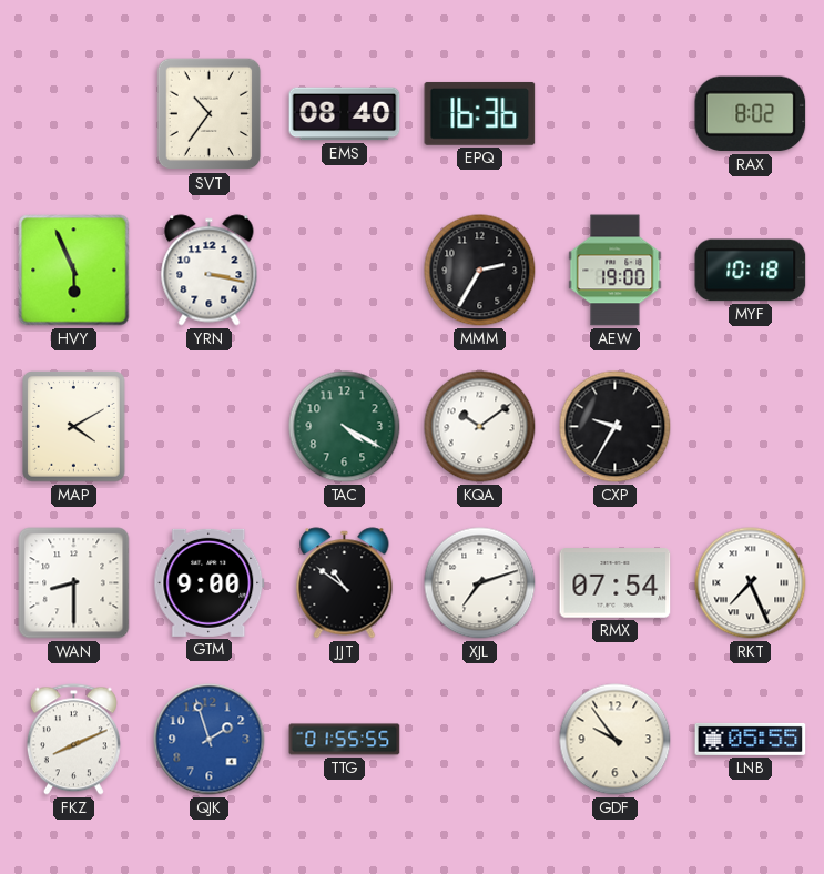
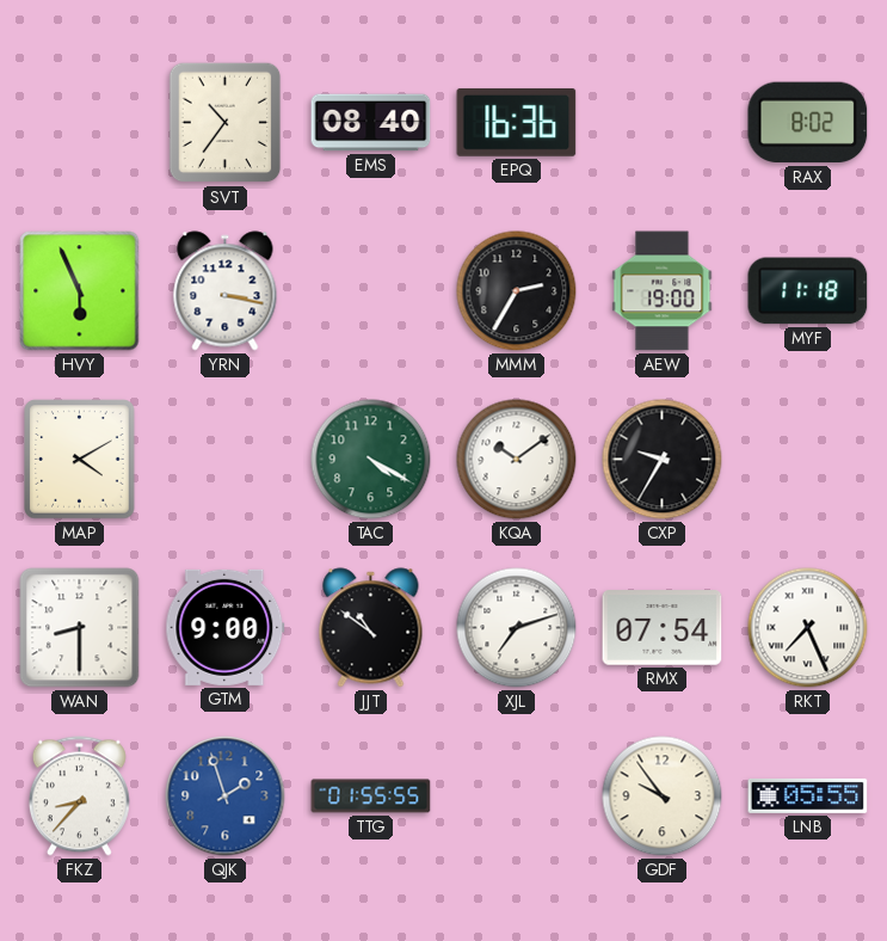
MYF: 10:18 -> 11:18
FKZ: 8:11 -> 8:37
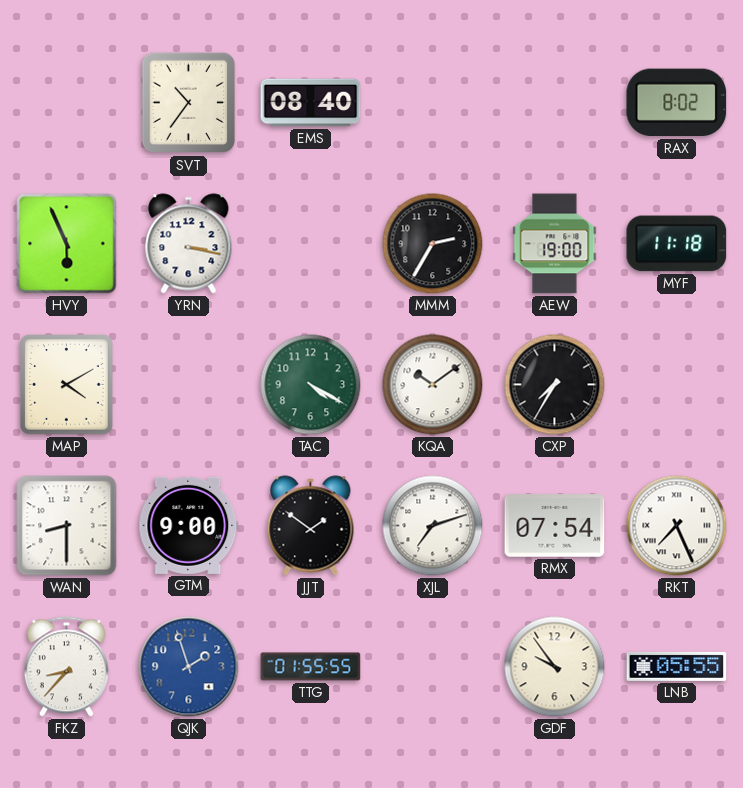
EPQ: 16:36 -> none
CXP: 9:35 -> 7:35
JJT: 10:51 -> 1:51
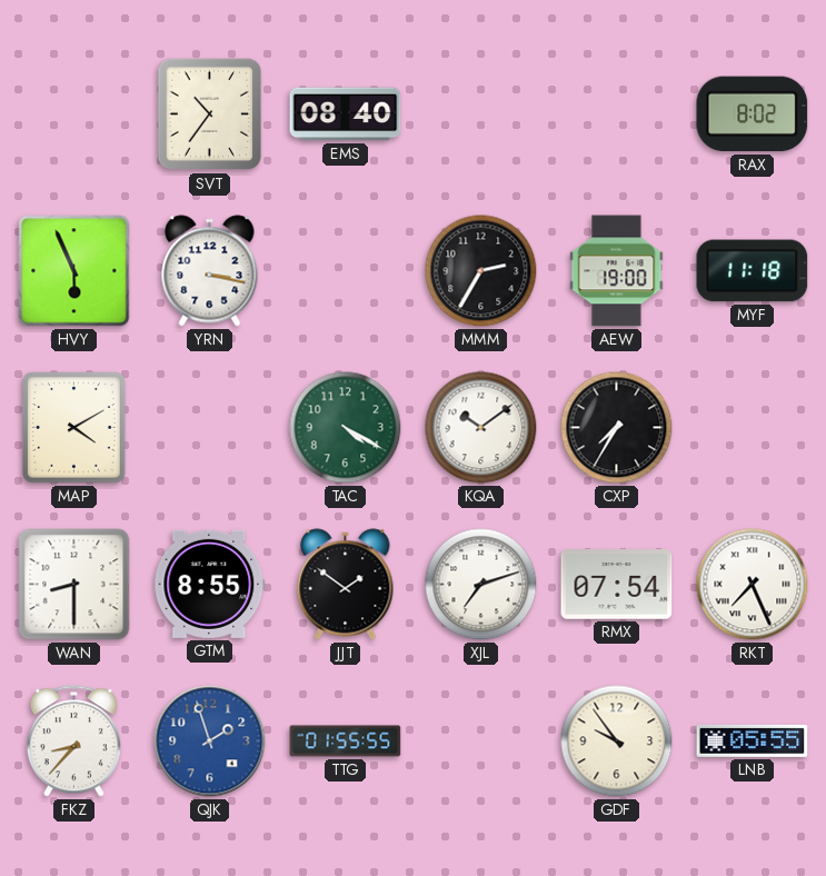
GTM: 9:00 -> 8:55
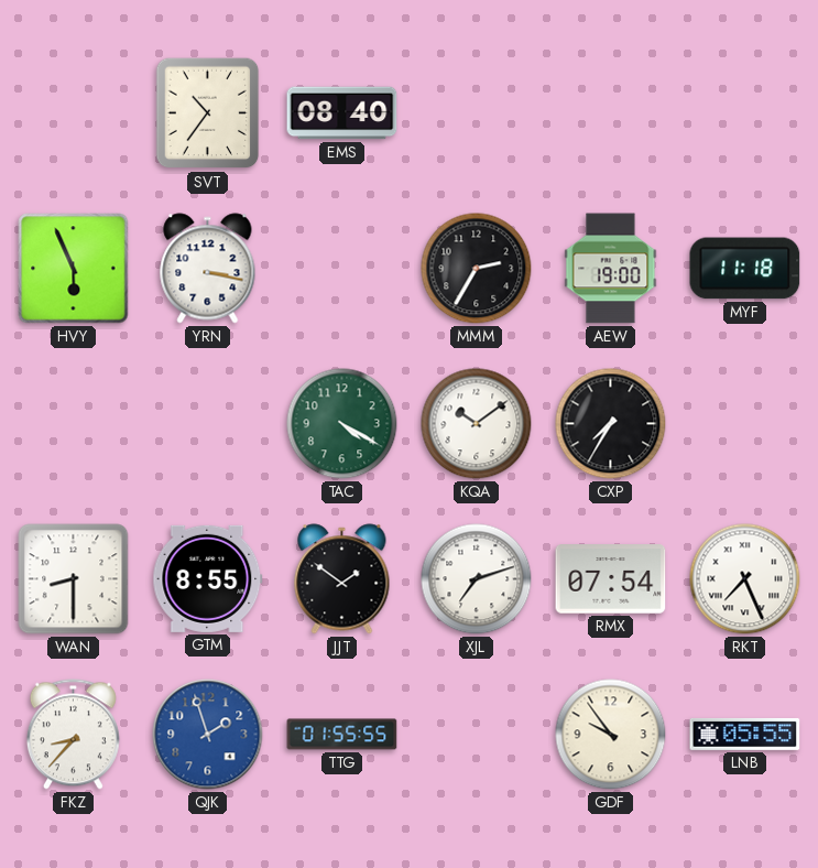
RAX: 8:02 -> none
MAP: 4:10 -> none
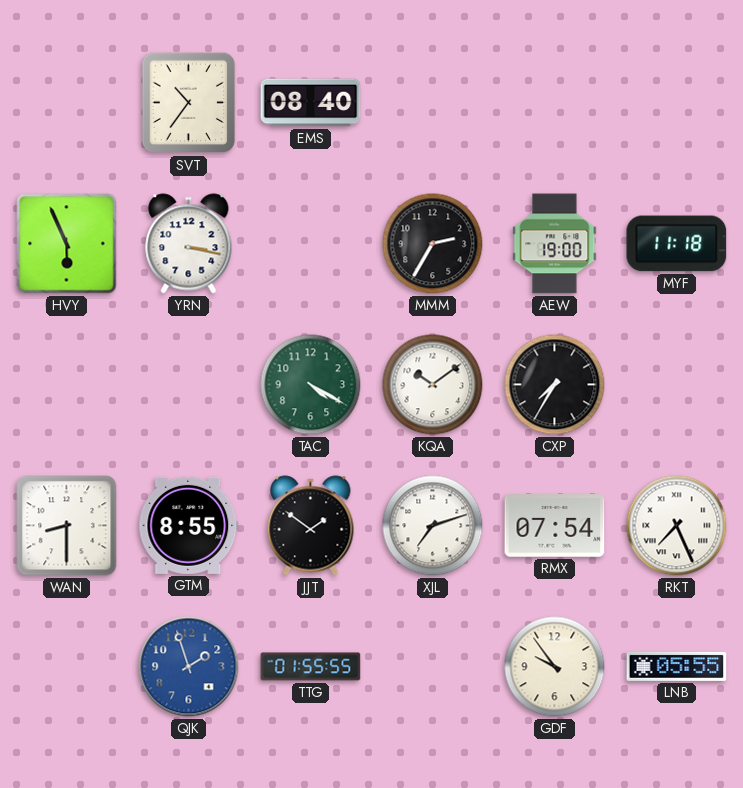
FKZ: 8:37 -> none
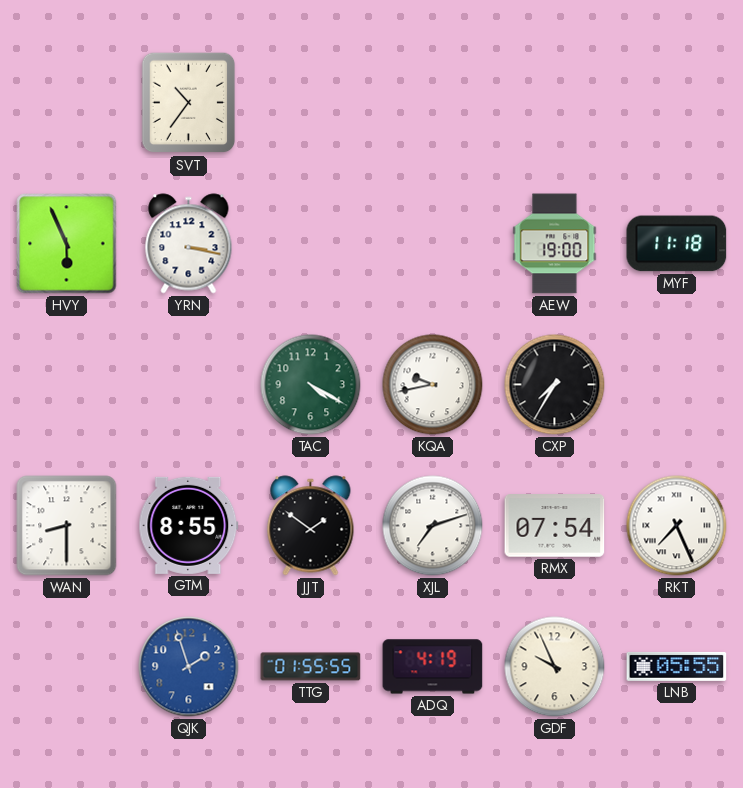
EMS: 08:40 -> none
MMM: 2:35 -> none
KQA: 10:09 -> 9:43
ADQ: none -> 4:19
GDF: 9:54 -> 9:56
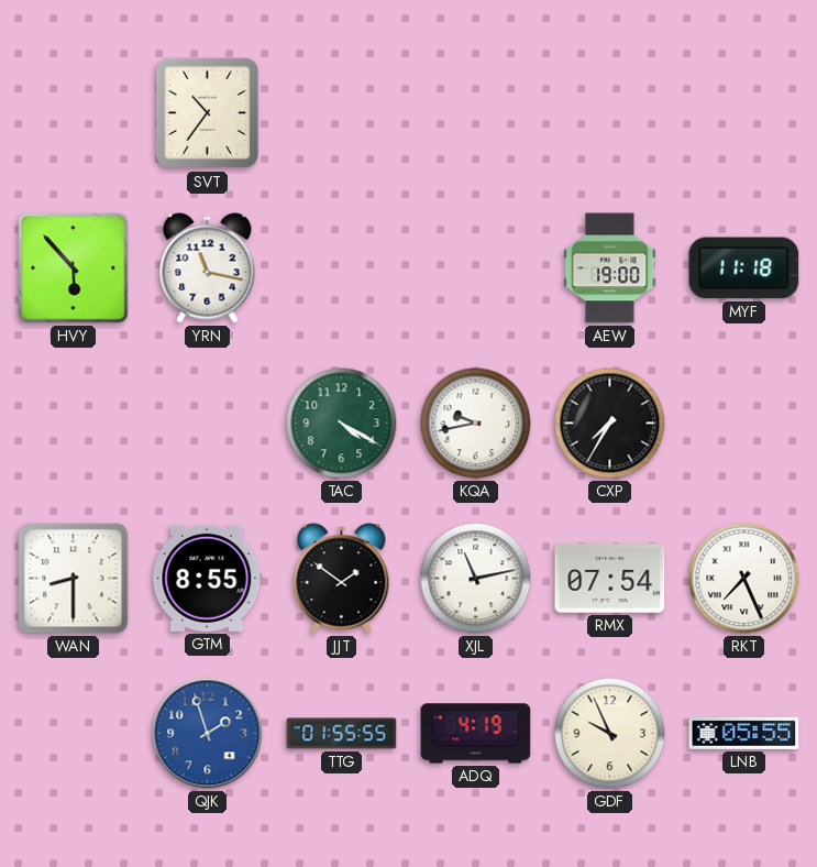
HVY: 5:56 -> 5:53
YRN: 3:17 -> 11:17
XJL: 7:12 -> 11:13
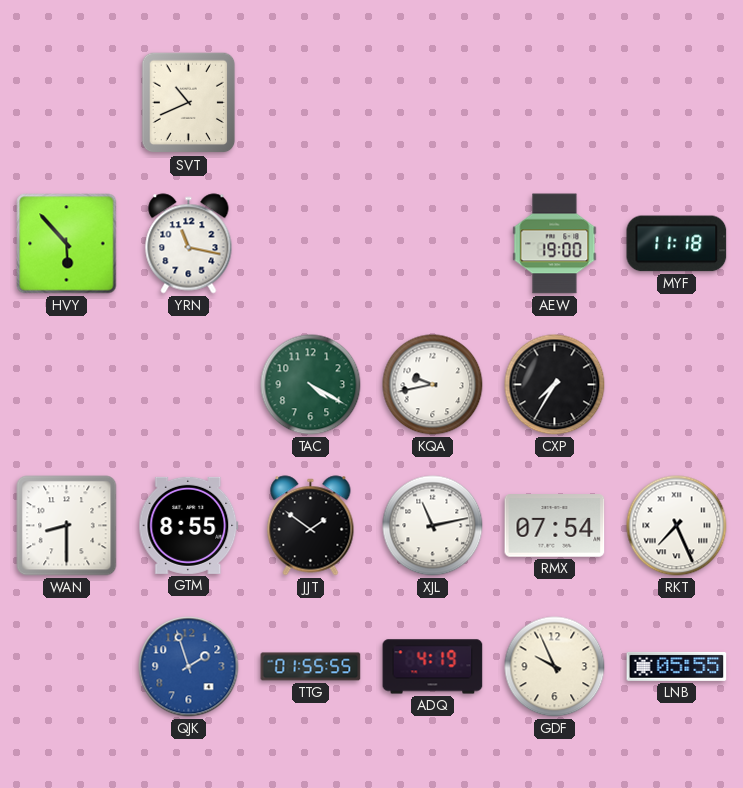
SVT: 10:36 -> 10:41
